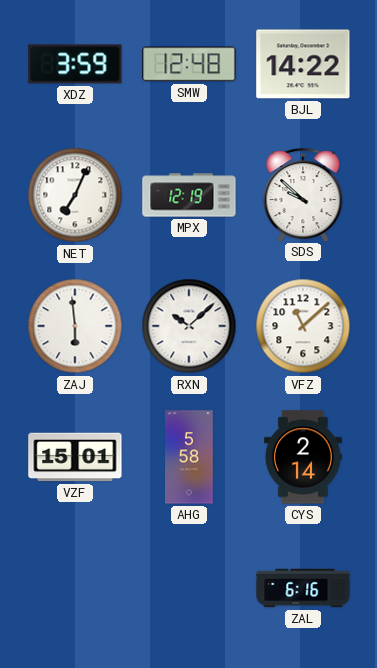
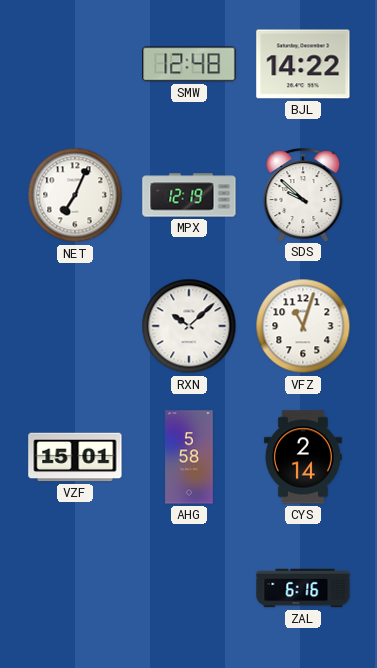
XDZ: 3:59 -> none
ZAJ: 5:59 -> none
VFZ: 11:08 -> 11:03
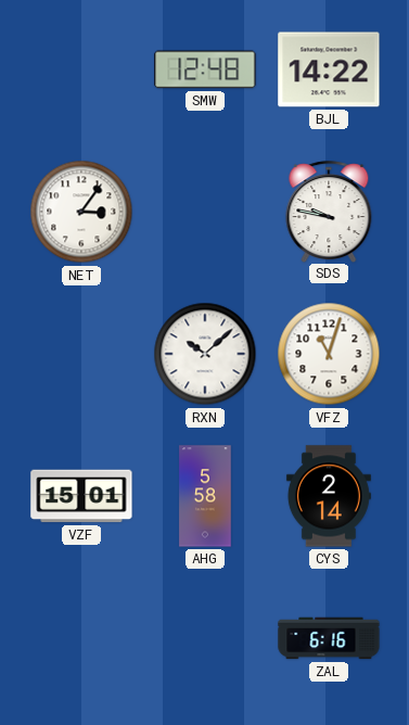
NET: 7:04 -> 3:06
MPX: 12:19 -> none
SDS: 9:52 -> 9:47
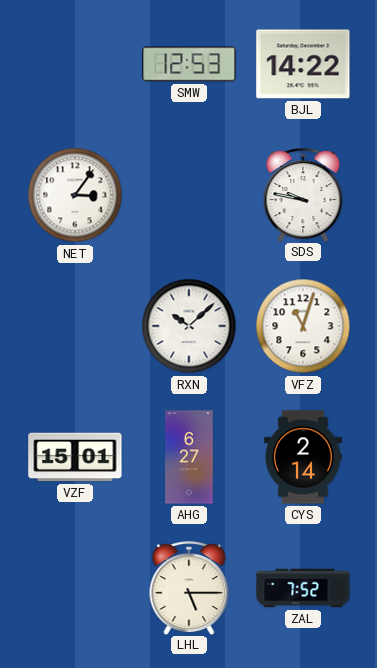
SMW: 12:48 -> 12:53
AHG: 5:58 -> 6:27
LHL: none -> 5:15
ZAL: 6:16 -> 7:52
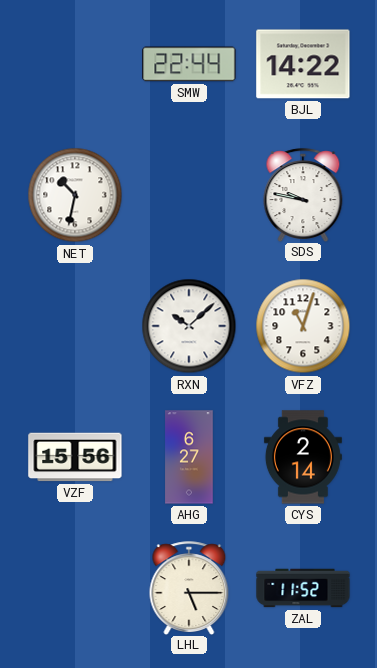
SMW: 12:53 -> 22:44
NET: 3:06 -> 10:32
VZF: 15:01 -> 15:56
ZAL: 7:52 -> 11:52
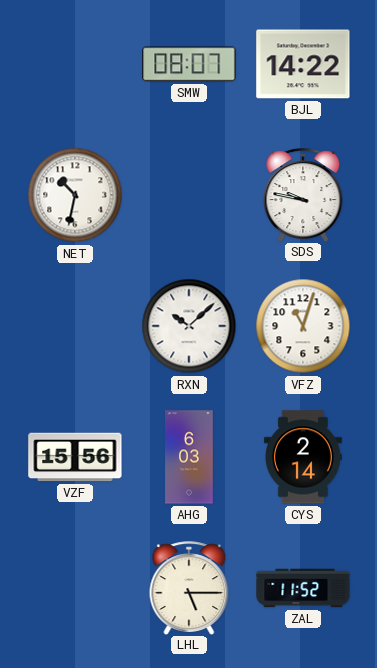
SMW: 22:44 -> 08:07
AHG: 6:27 -> 6:03
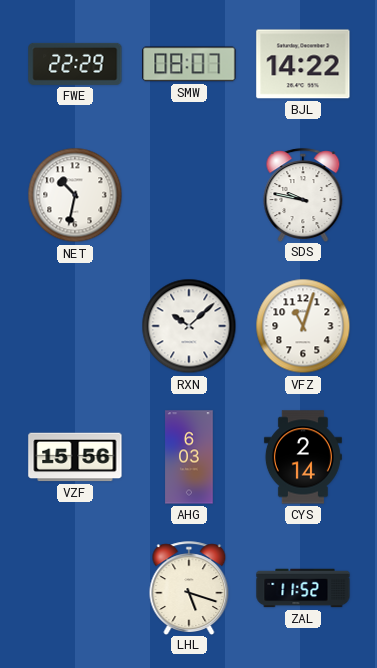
FWE: none -> 22:29
LHL: 5:15 -> 5:18
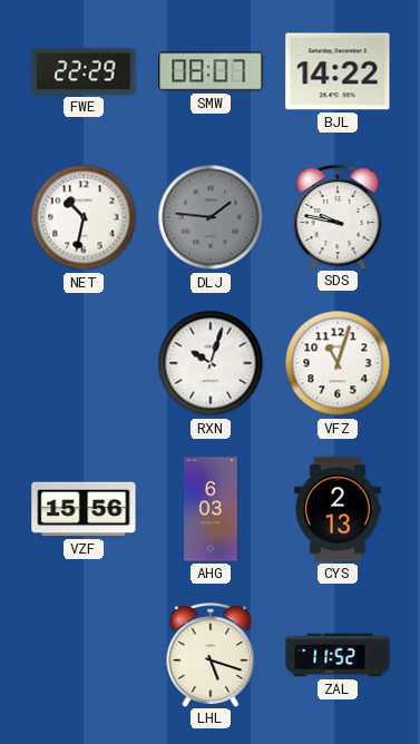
DLJ: none -> 1:46
RXN: 10:08 -> 10:03
CYS: 2:14 -> 2:13
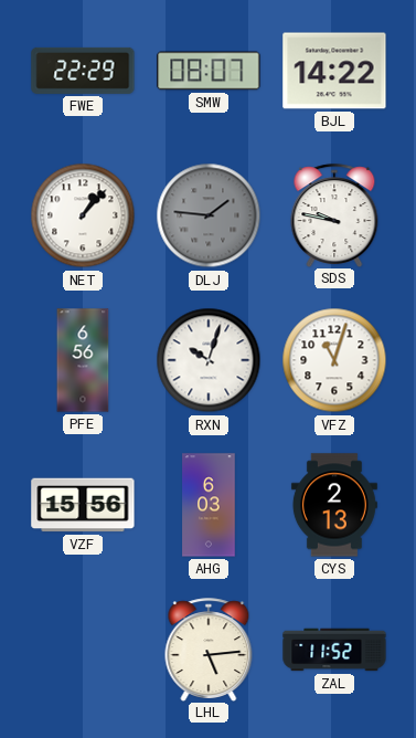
NET: 10:32 -> 1:07
PFE: none -> 6:56
LHL: 5:18 -> 5:14
